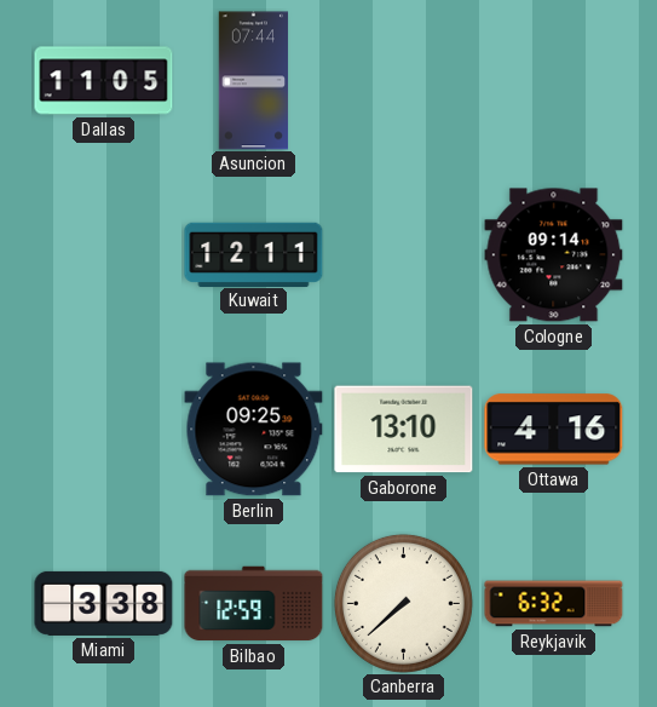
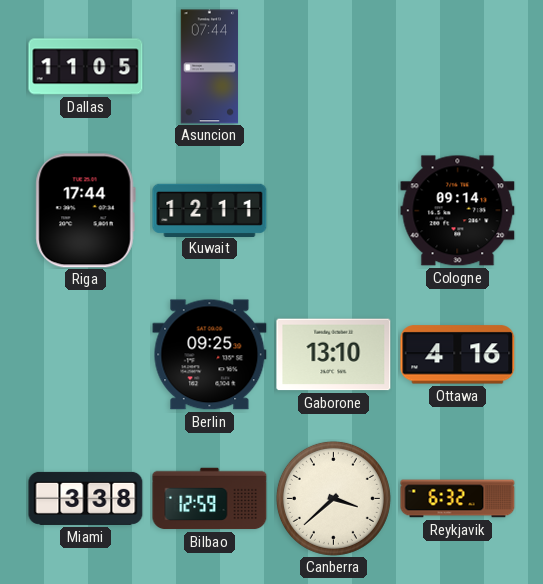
Riga: none -> 17:44
Canberra: 7:38 -> 3:38
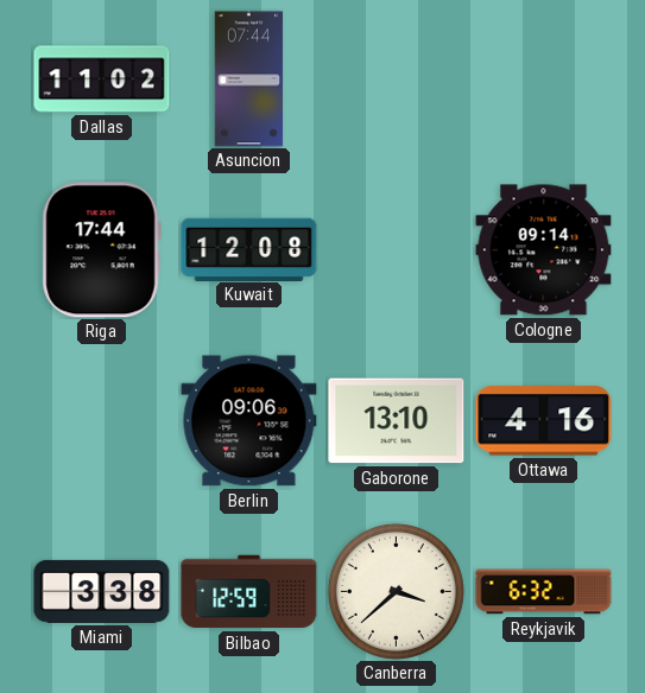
Dallas: 11:05 -> 11:02
Kuwait: 12:11 -> 12:08
Berlin: 09:25 -> 09:06
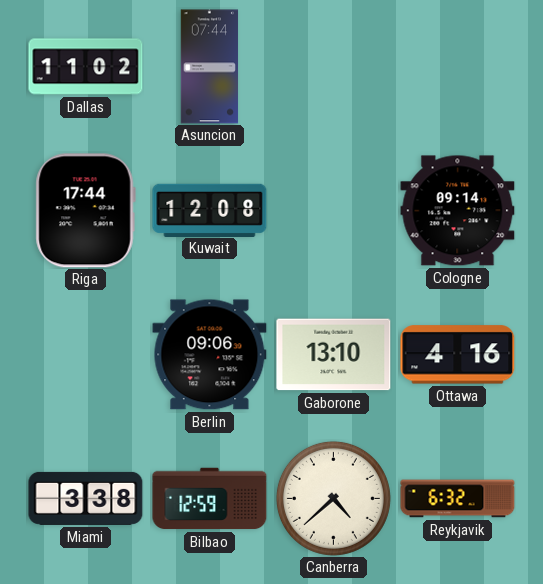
Canberra: 3:38 -> 4:38
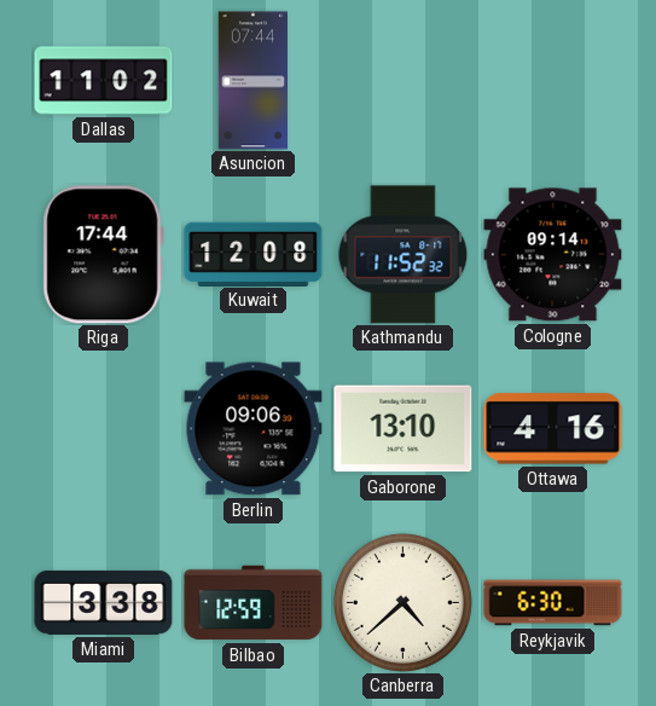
Kathmandu: none -> 11:52
Reykjavik: 6:32 -> 6:30
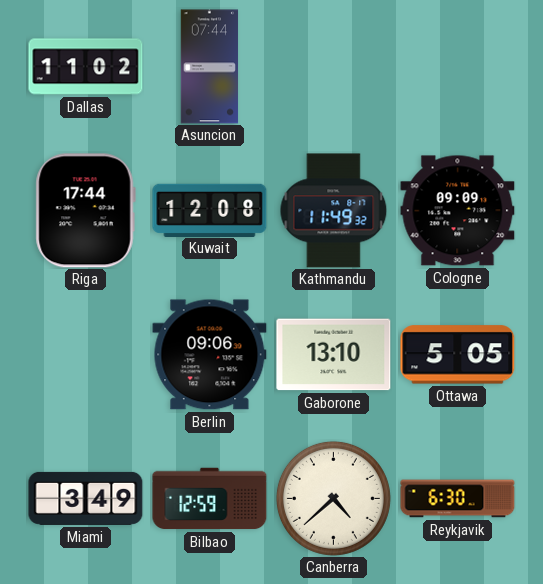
Kathmandu: 11:52 -> 11:49
Cologne: 09:14 -> 09:09
Ottawa: 4:16 -> 5:05
Miami: 3:38 -> 3:49
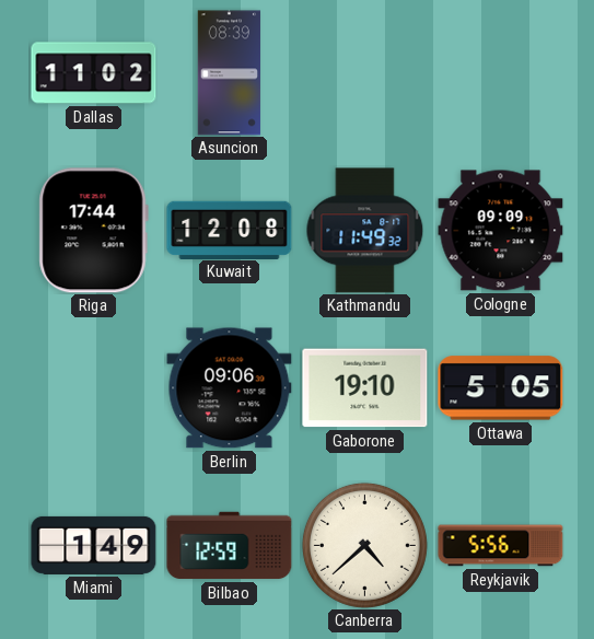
Asuncion: 07:44 -> 08:39
Gaborone: 13:10 -> 19:10
Miami: 3:49 -> 1:49
Reykjavik: 6:30 -> 5:56
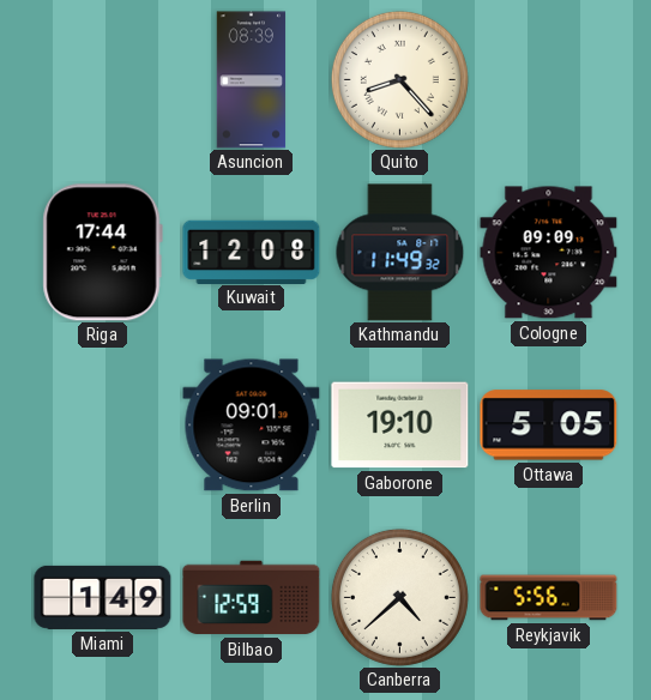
Dallas: 11:02 -> none
Quito: none -> 8:23
Berlin: 09:06 -> 09:01
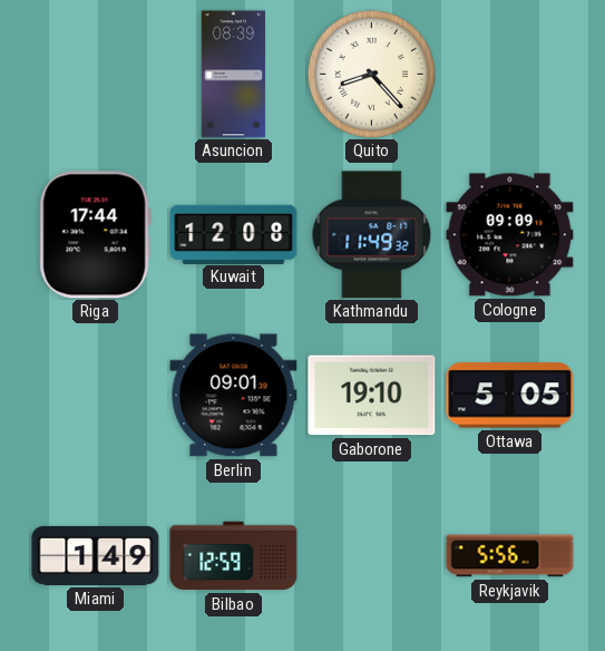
Canberra: 4:38 -> none
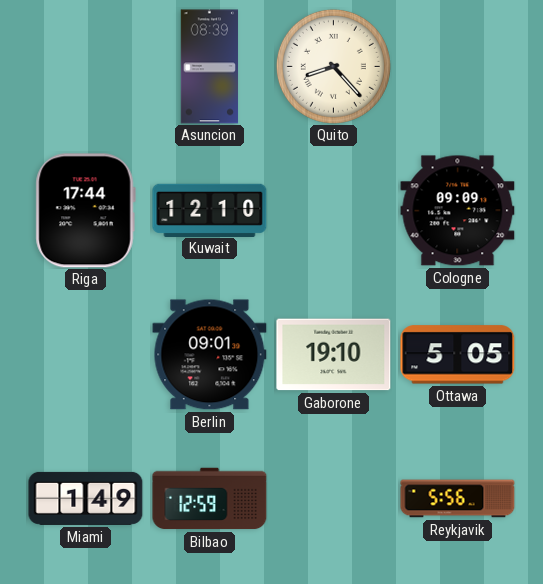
Kuwait: 12:08 -> 12:10
Kathmandu: 11:49 -> none
